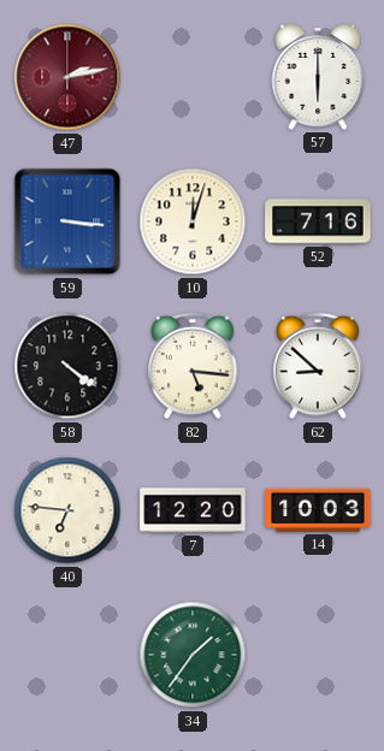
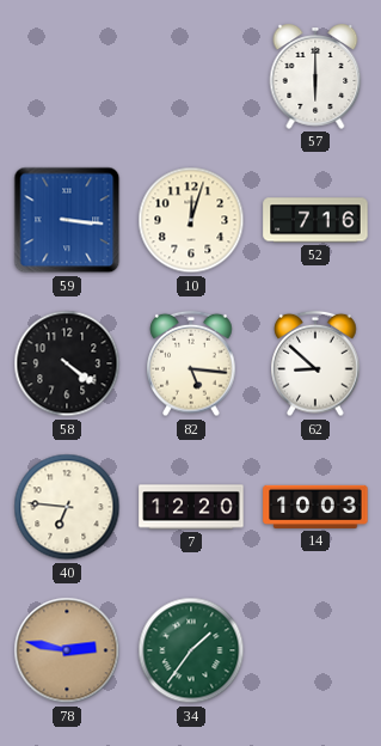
47: 2:13 -> none
78: none -> 2:47
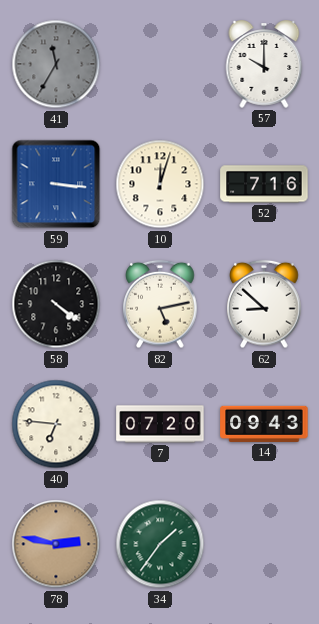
41: none -> 11:35
57: 6:00 -> 10:00
82: 5:16 -> 5:13
7: 12:20 -> 07:20
14: 10:03 -> 09:43
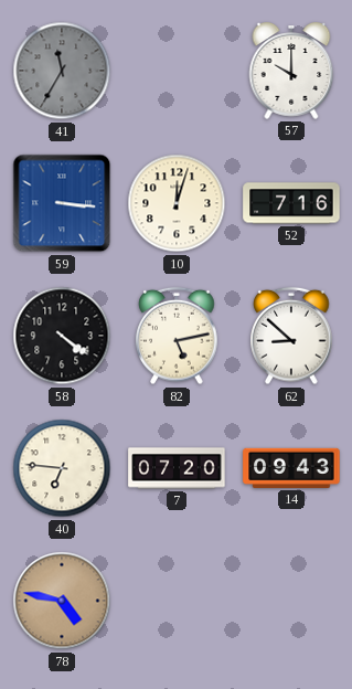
78: 2:47 -> 4:47
34: 1:36 -> none
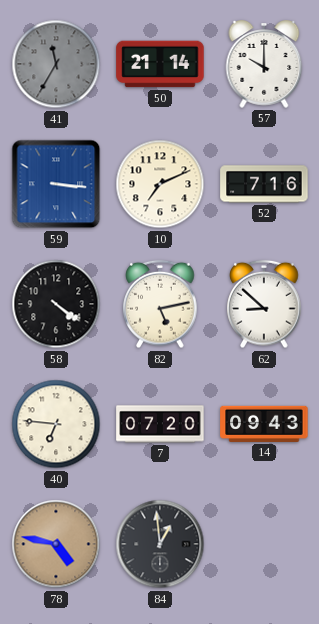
50: none -> 21:14
10: 12:03 -> 7:11
84: none -> 12:59
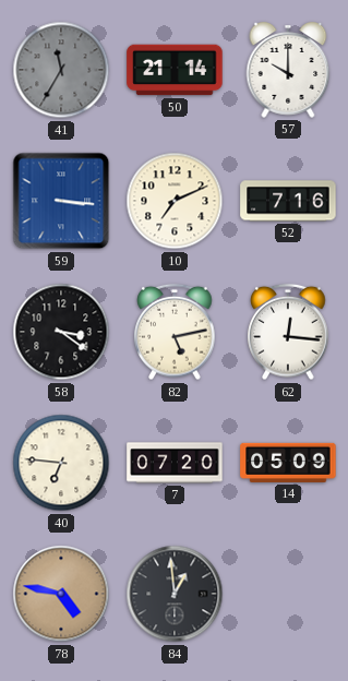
58: 4:21 -> 3:21
62: 8:52 -> 12:16
14: 09:43 -> 05:09
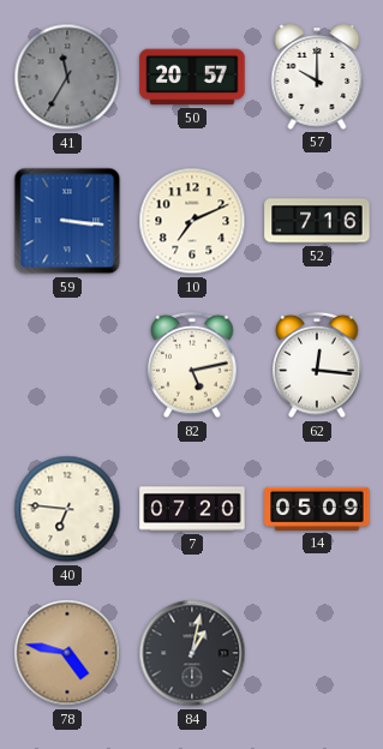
50: 21:14 -> 20:57
58: 3:21 -> none
84: 12:59 -> 1:02
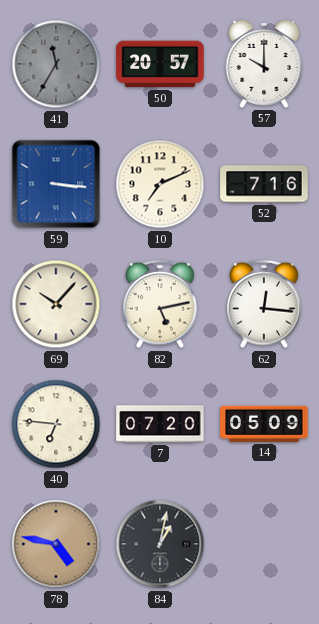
69: none -> 10:07
